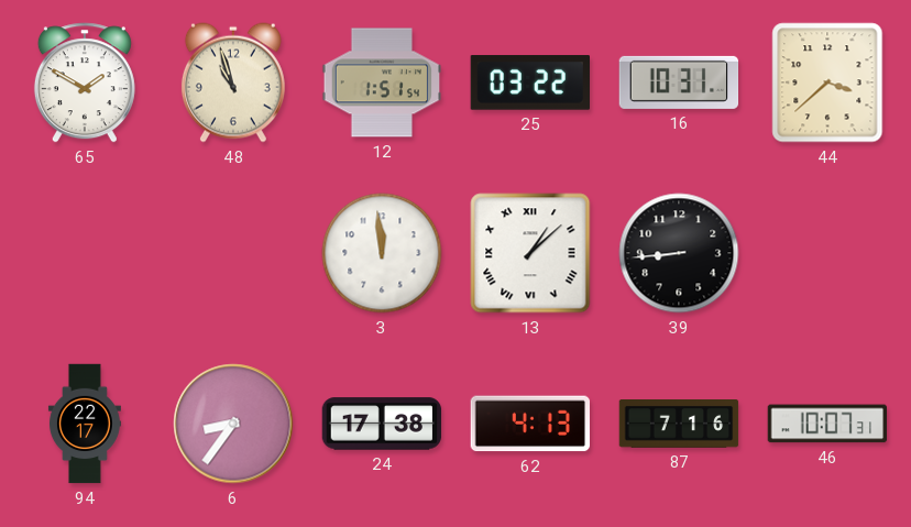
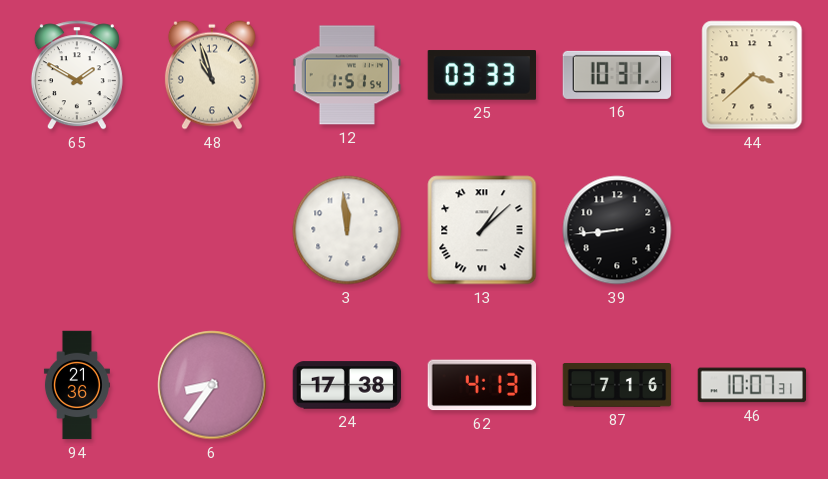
25: 03:22 -> 03:33
94: 22:17 -> 21:36
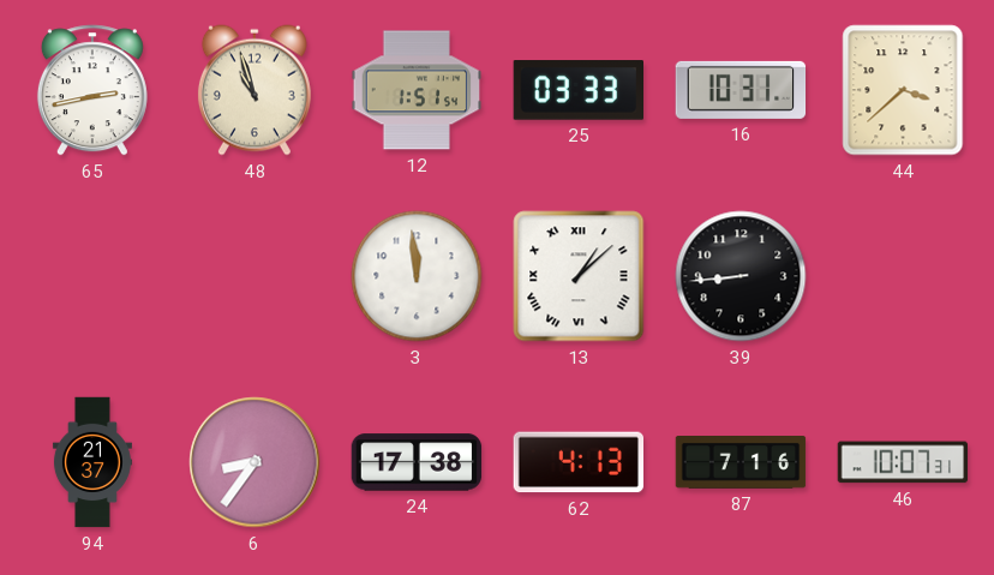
65: 1:50 -> 2:43
94: 21:36 -> 21:37
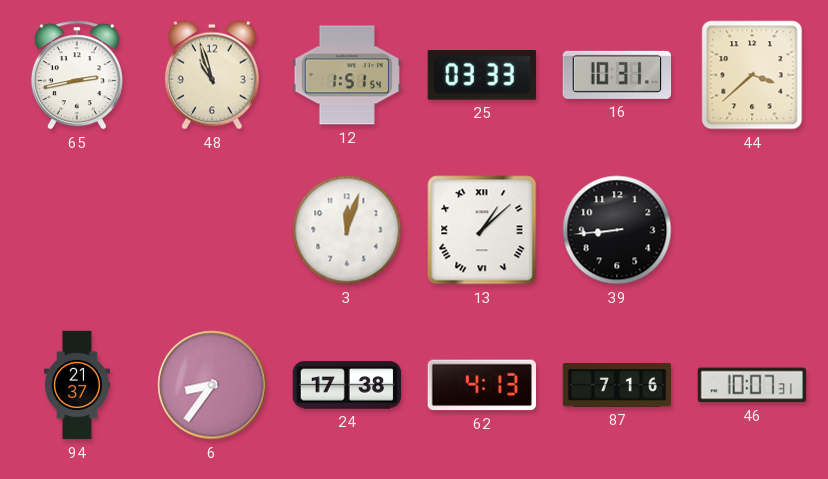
3: 11:59 -> 12:03
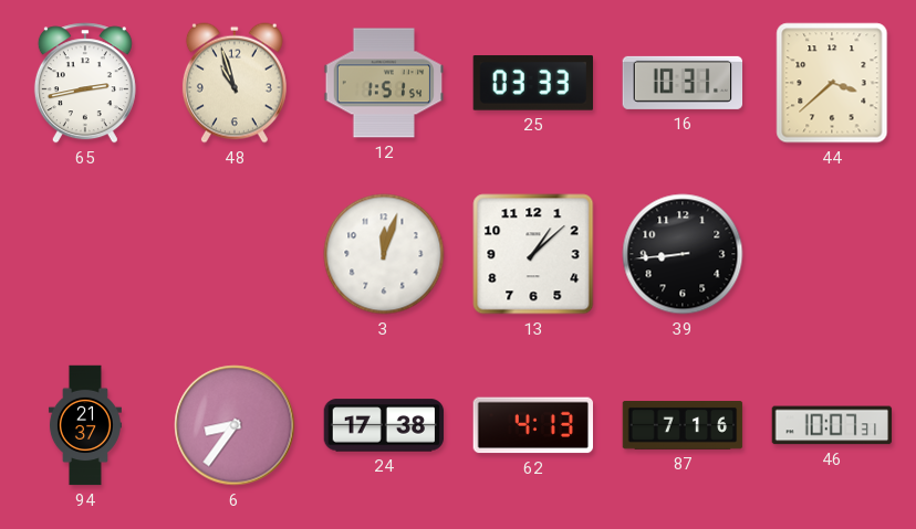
13 numerals: Roman -> Arabic
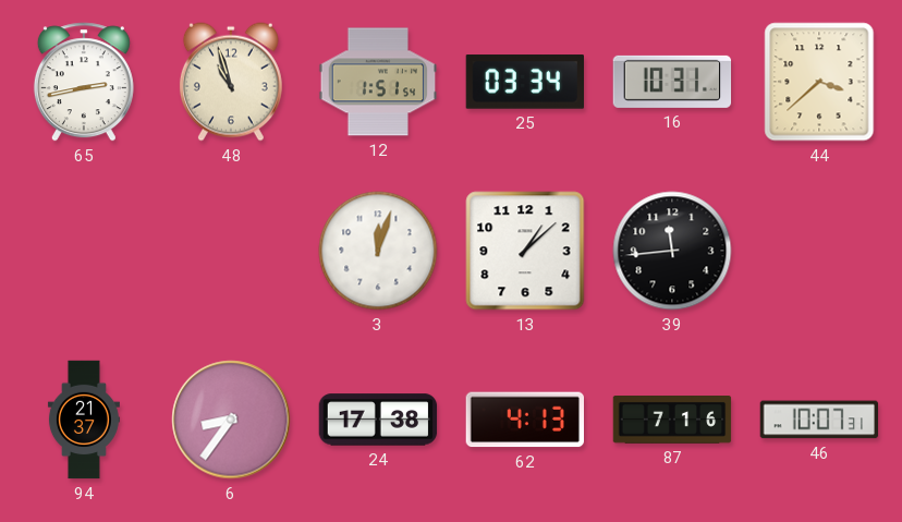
25: 03:33 -> 03:34
39: 8:44 -> 11:44
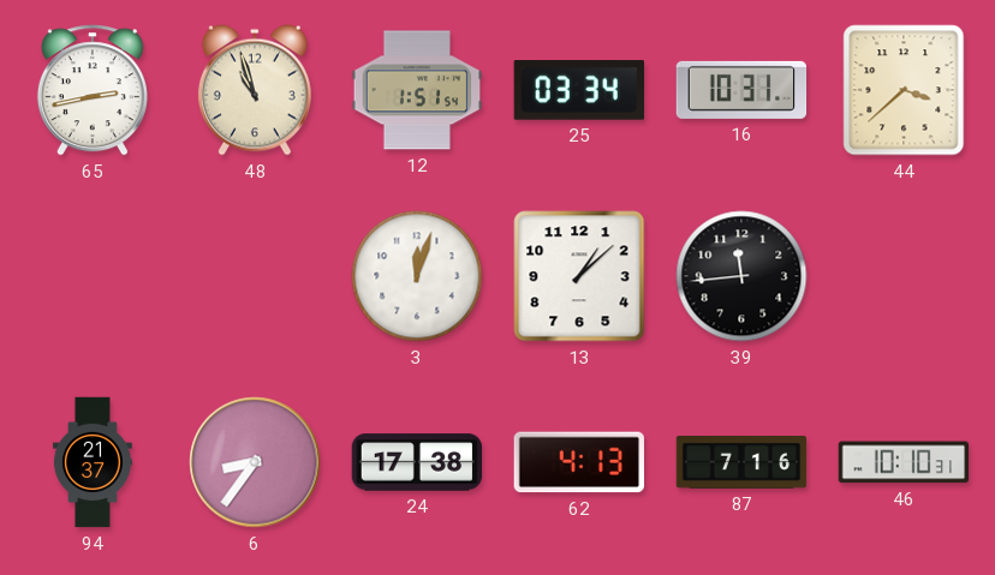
46: 10:07 -> 10:10
